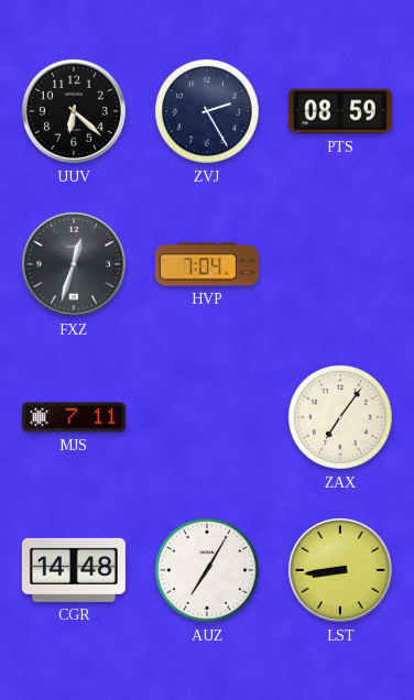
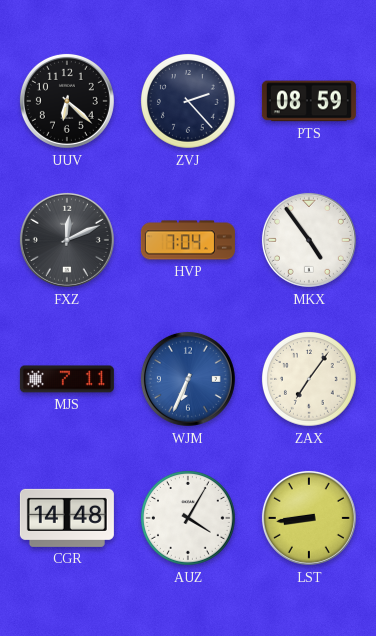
ZVJ: 2:25 -> 2:23
FXZ: 12:33 -> 12:11
MKX: none -> 4:54
WJM: none -> 6:34
AUZ: 7:05 -> 4:05
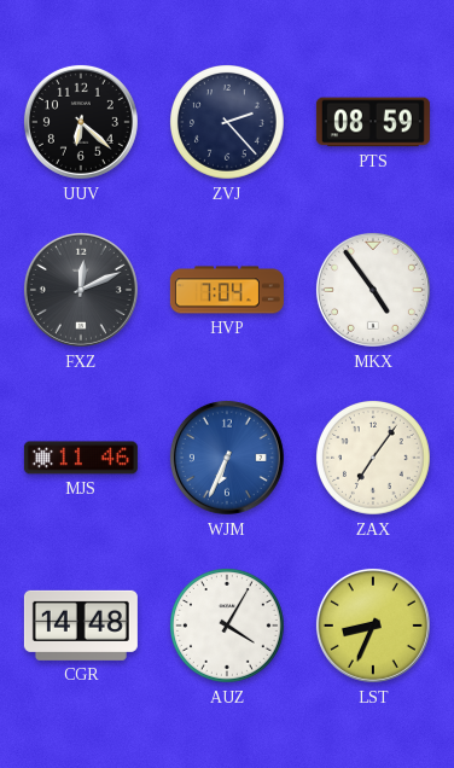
MJS: 7:11 -> 11:46
LST: 8:44 -> 8:34
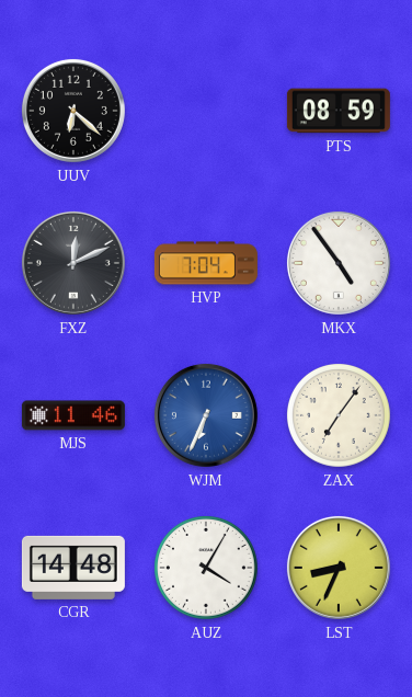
ZVJ: 2:23 -> none
